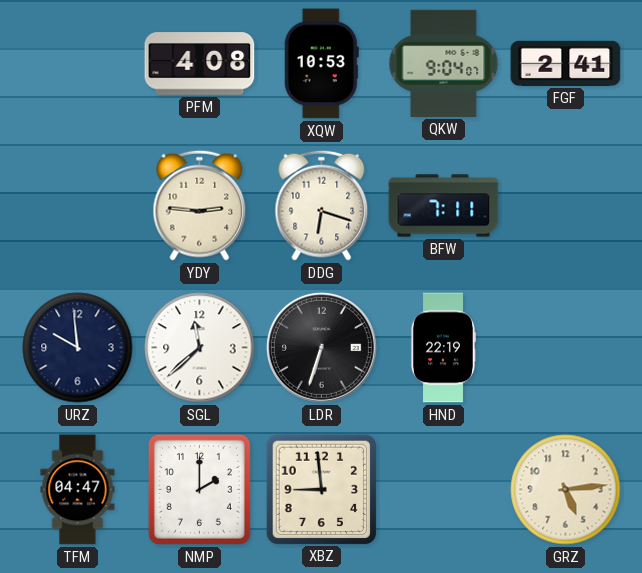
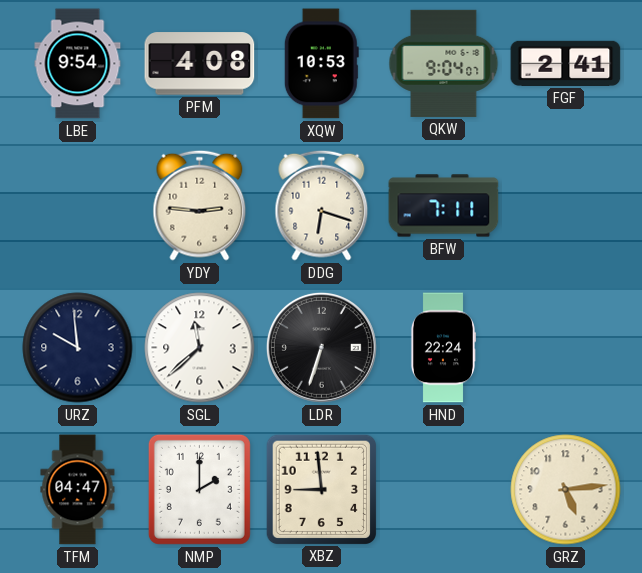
LBE: none -> 9:54
HND: 22:19 -> 22:24
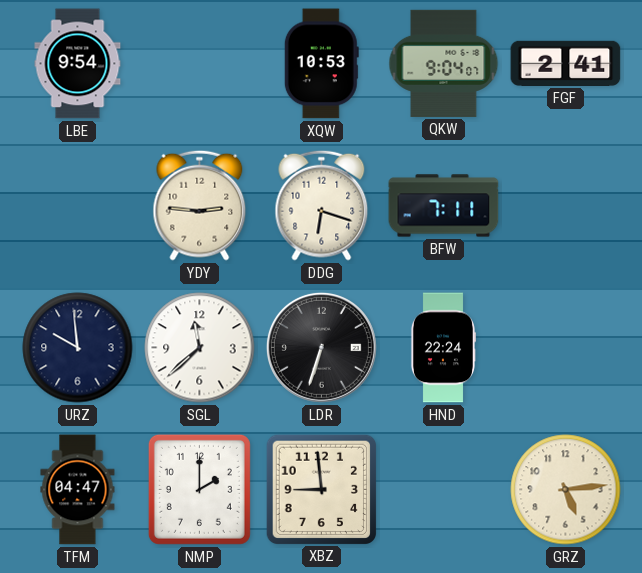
PFM: 4:08 -> none
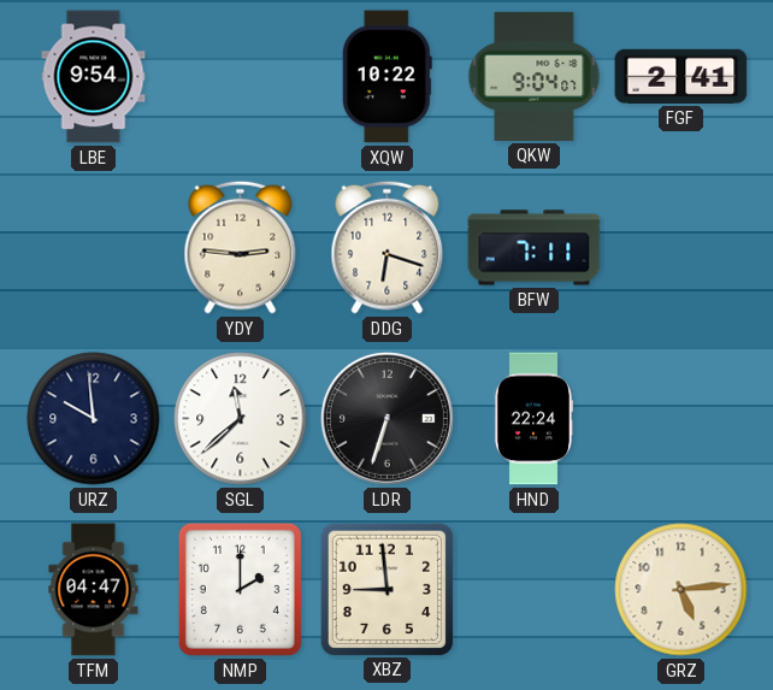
XQW: 10:53 -> 10:22
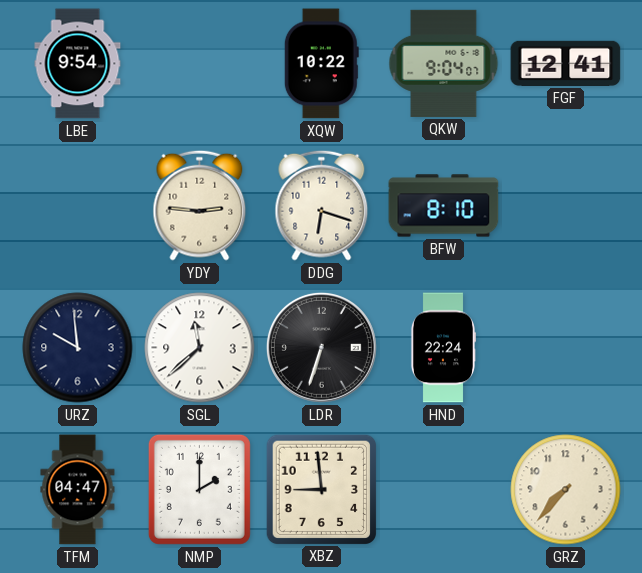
FGF: 2:41 -> 12:41
BFW: 7:11 -> 8:10
GRZ: 5:14 -> 7:37
